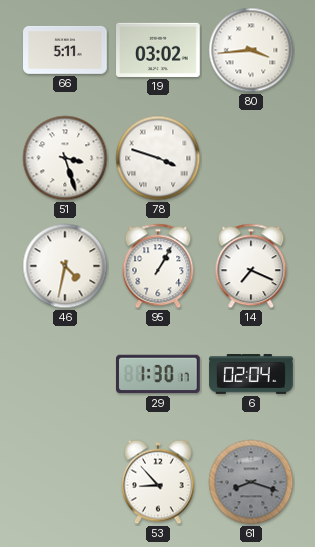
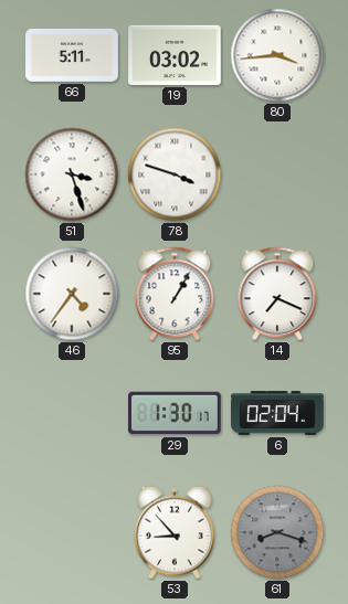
46: 4:32 -> 4:36
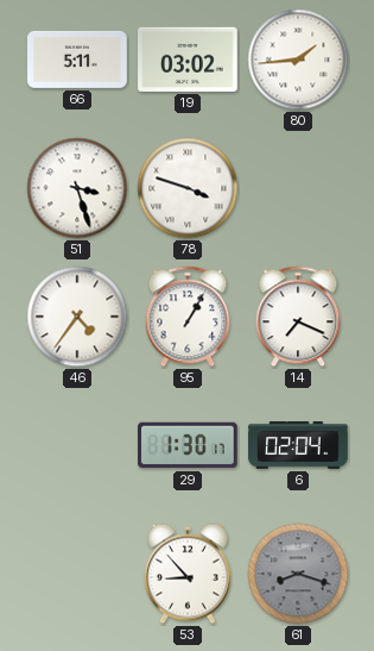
80: 3:44 -> 1:44
